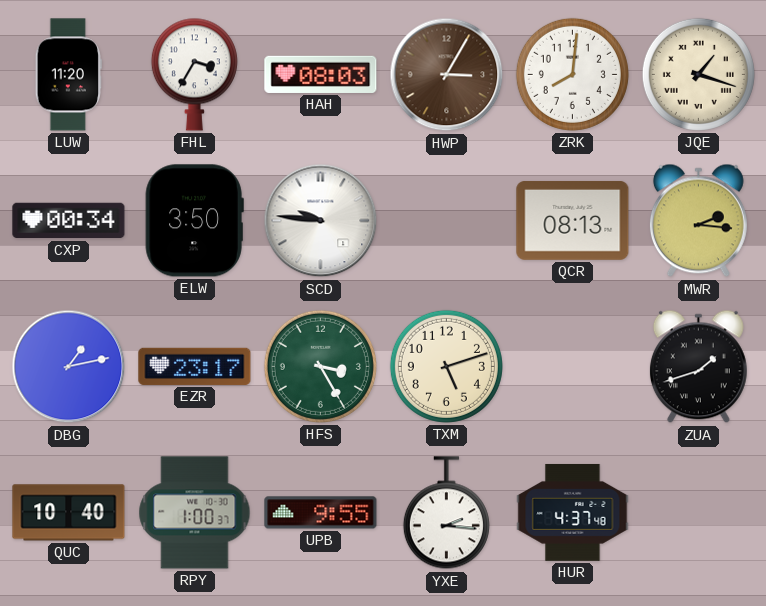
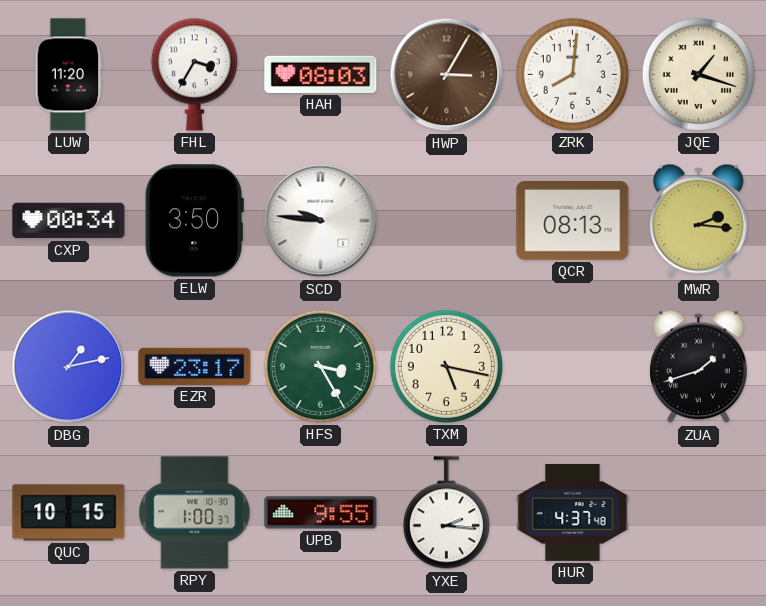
TXM: 5:12 -> 5:17
QUC: 10:40 -> 10:15
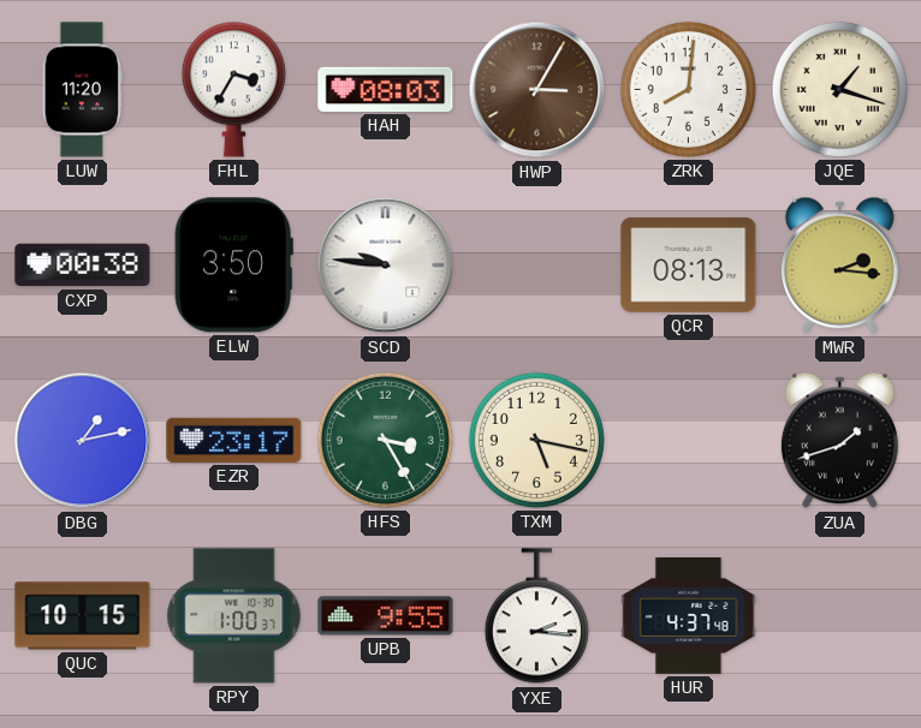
CXP: 00:34 -> 00:38
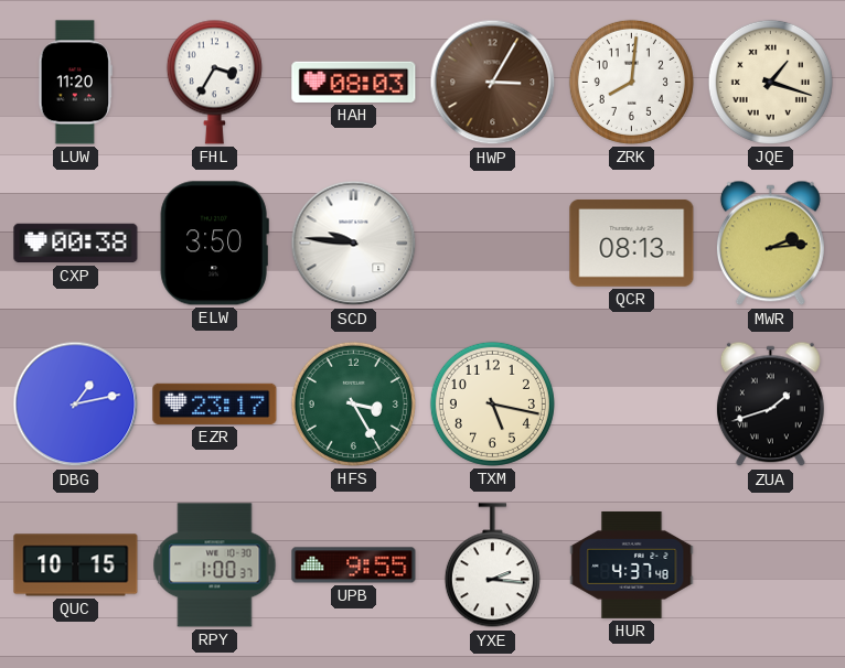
MWR: 2:16 -> 2:14
